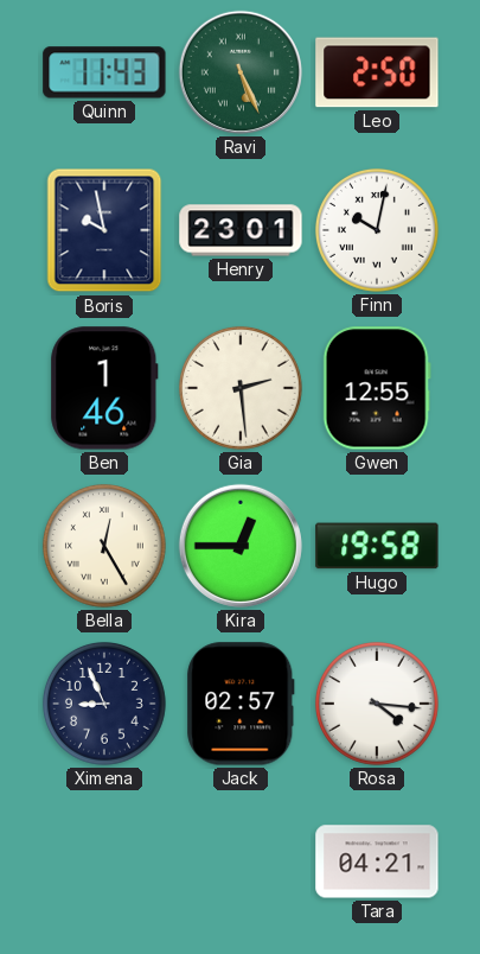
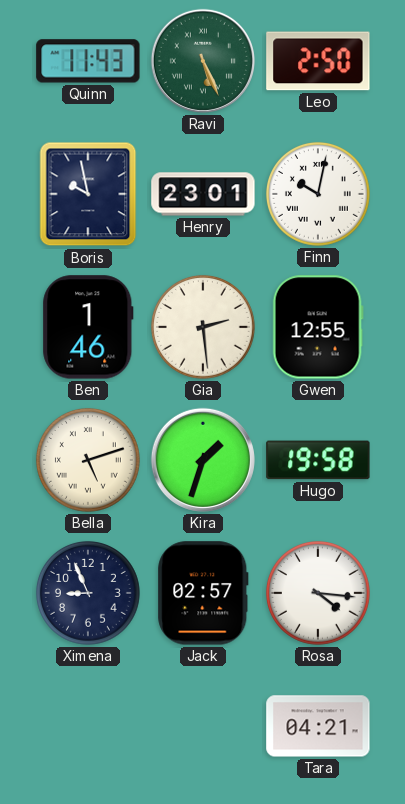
Bella: 12:25 -> 5:12
Kira: 12:45 -> 1:33
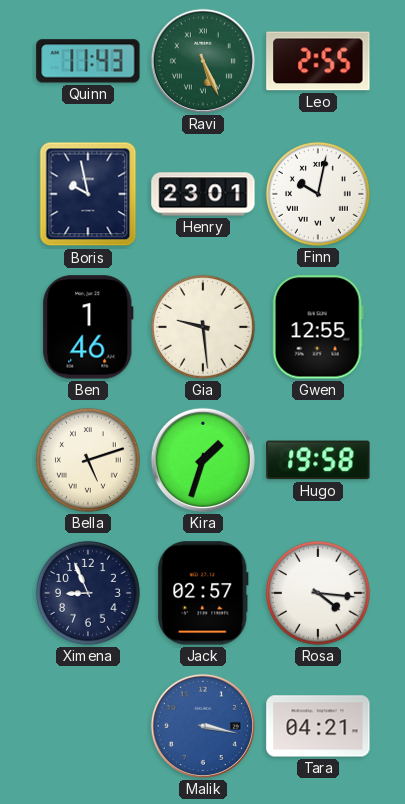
Leo: 2:50 -> 2:55
Gia: 2:29 -> 9:29
Malik: none -> 3:17
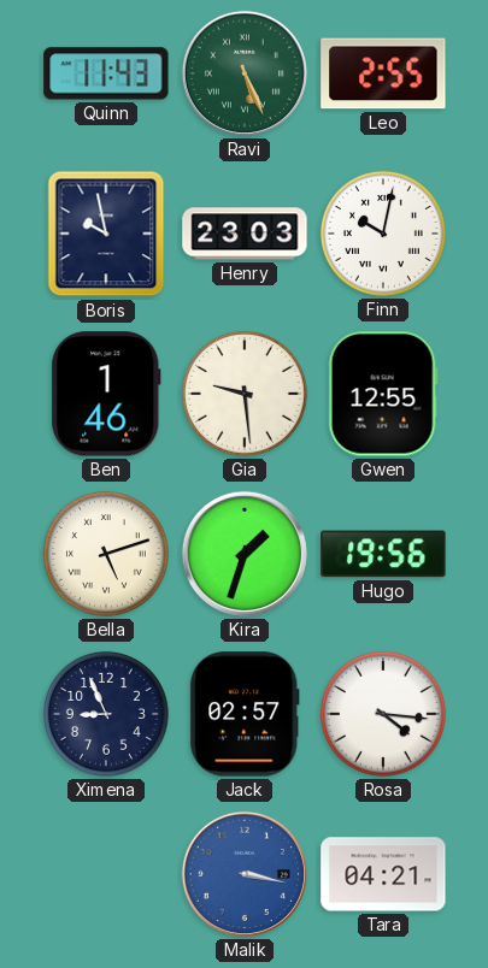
Henry: 23:01 -> 23:03
Hugo: 19:58 -> 19:56
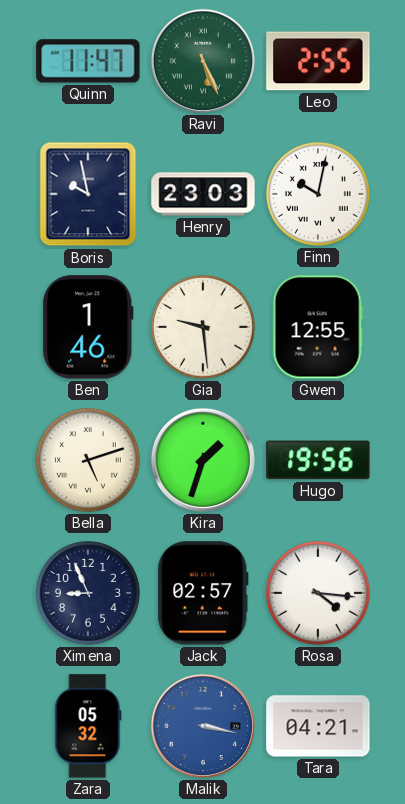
Quinn: 11:43 -> 11:47
Zara: none -> 05:32
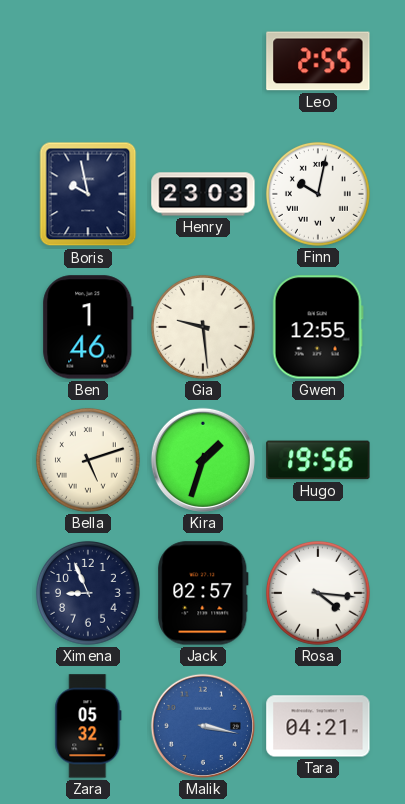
Quinn: 11:47 -> none
Ravi: 5:26 -> none
